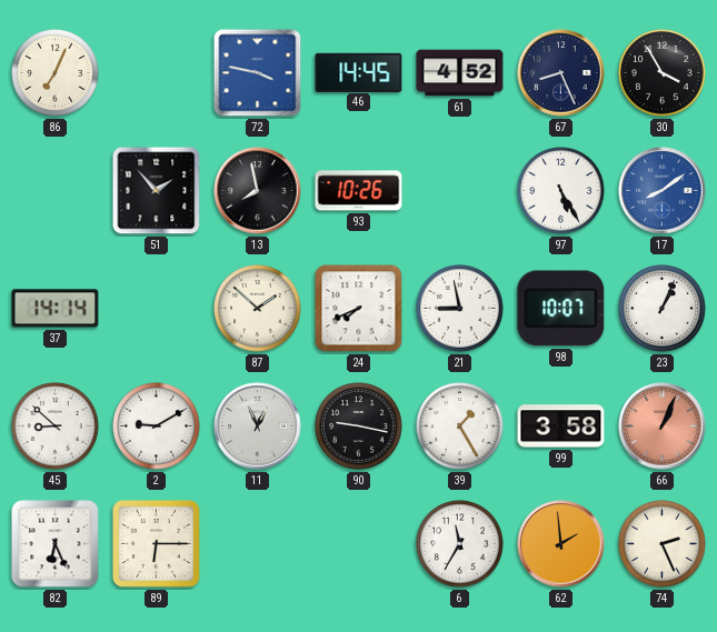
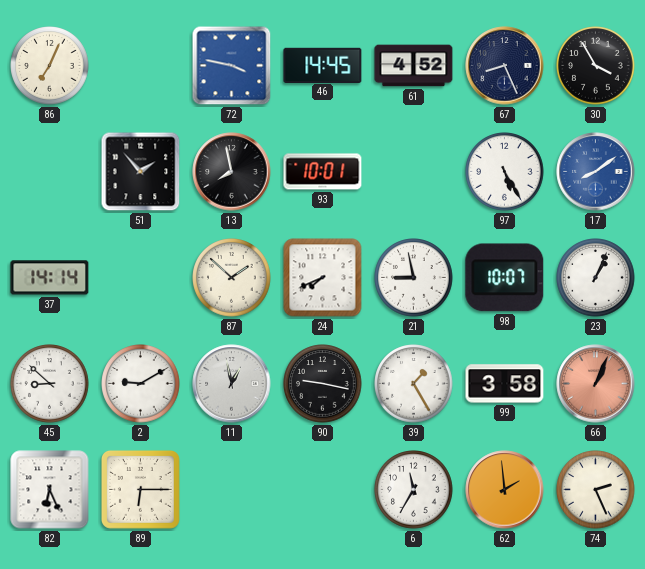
93: 10:26 -> 10:01
11: 12:56 -> 12:58
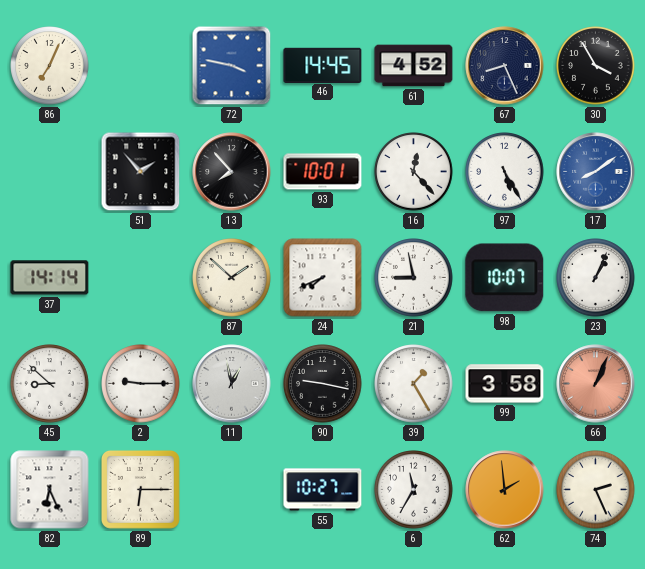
13: 7:58 -> 7:53
16: none -> 12:23
2: 9:10 -> 9:15
55: none -> 10:27
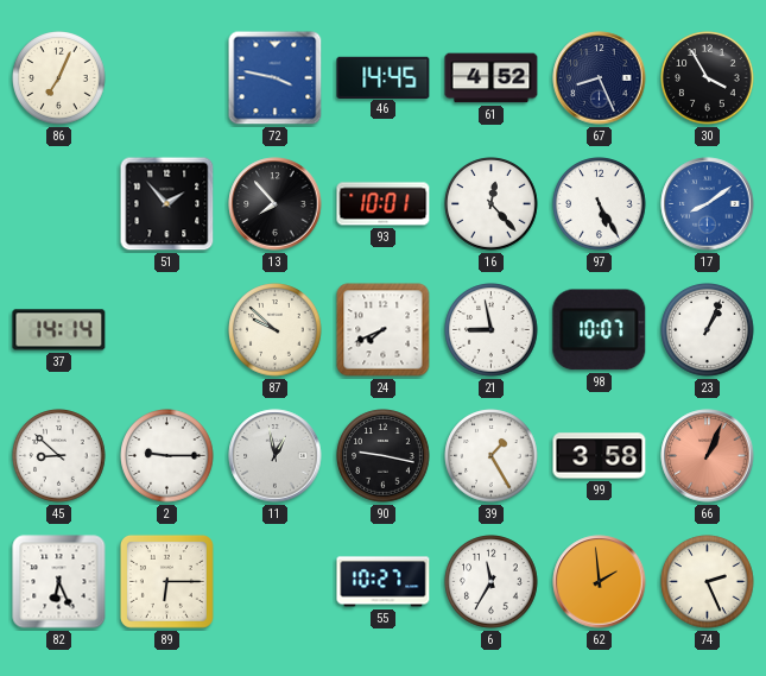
87: 1:52 -> 9:52
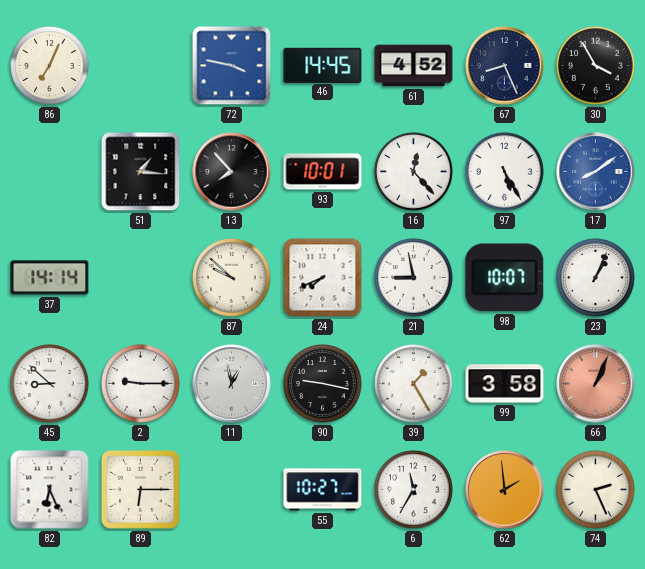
51: 1:53 -> 1:16
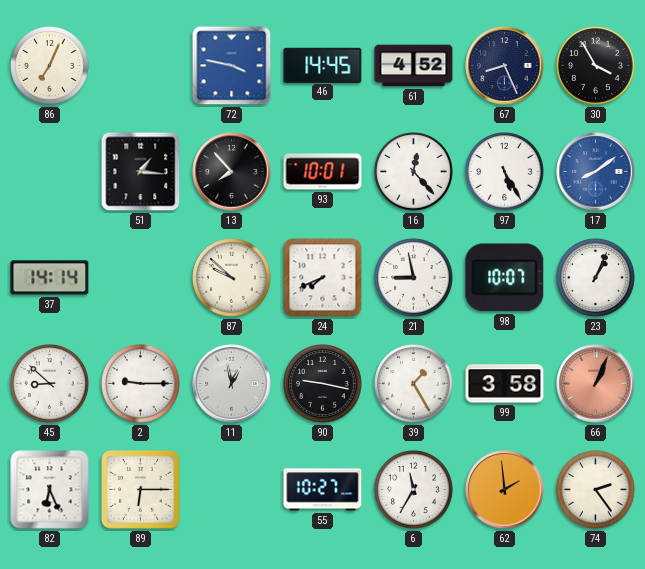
74: 2:26 -> 2:24
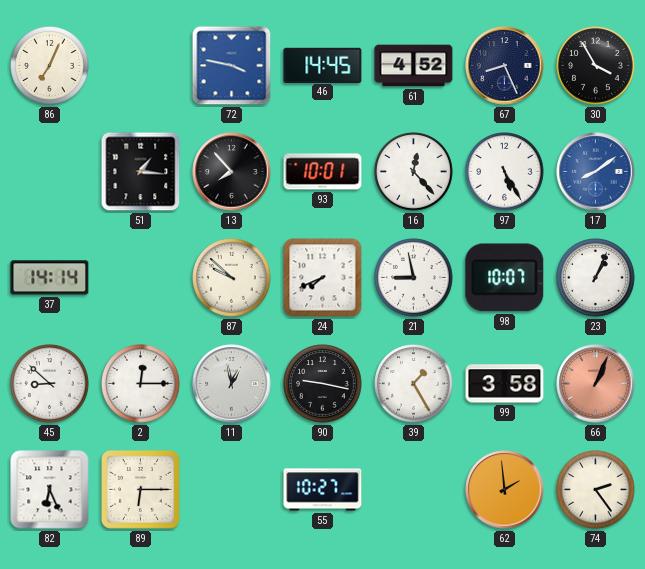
2: 9:15 -> 12:15
6: 11:35 -> none
